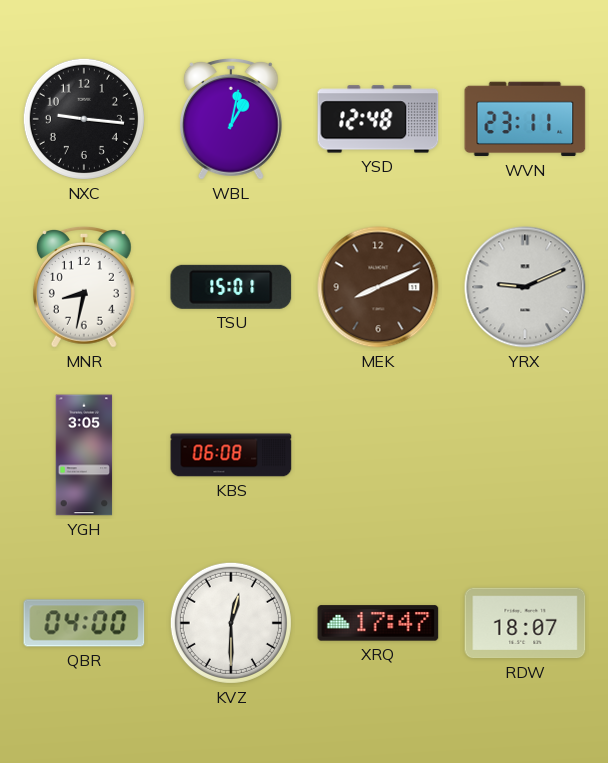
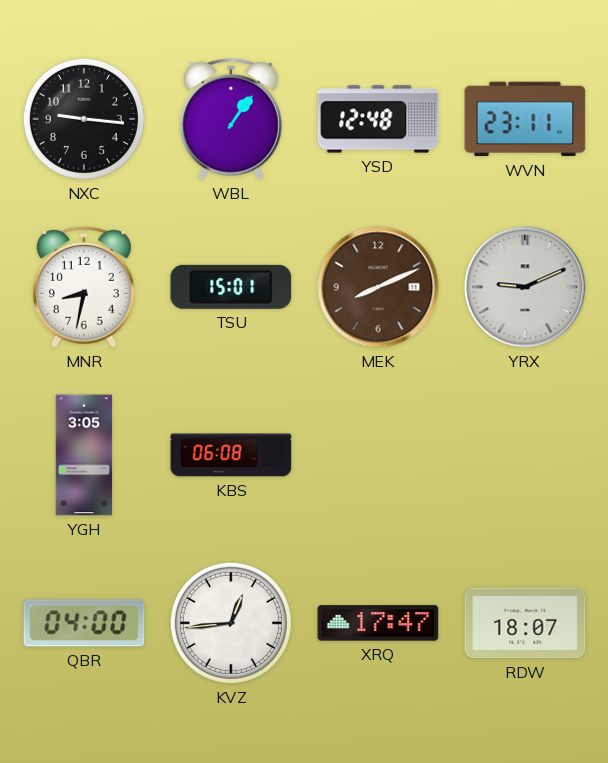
WBL: 1:02 -> 1:06
KVZ: 12:30 -> 12:44
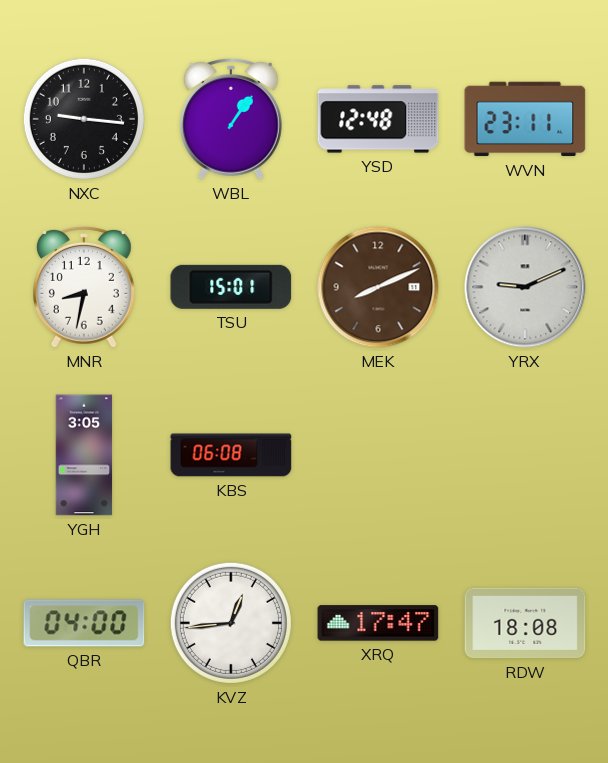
RDW: 18:07 -> 18:08
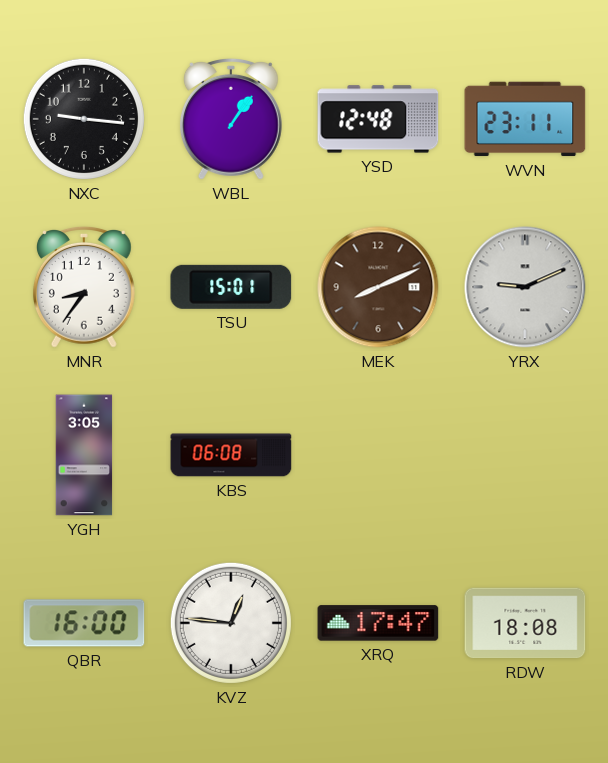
MNR: 8:32 -> 8:36
QBR: 04:00 -> 16:00
KVZ: 12:44 -> 12:46
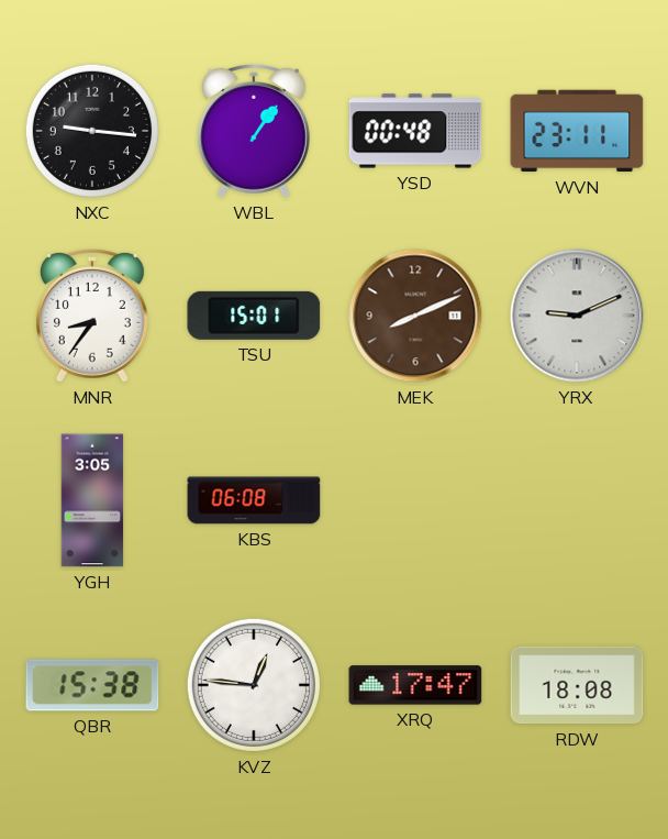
YSD: 12:48 -> 00:48
QBR: 16:00 -> 15:38
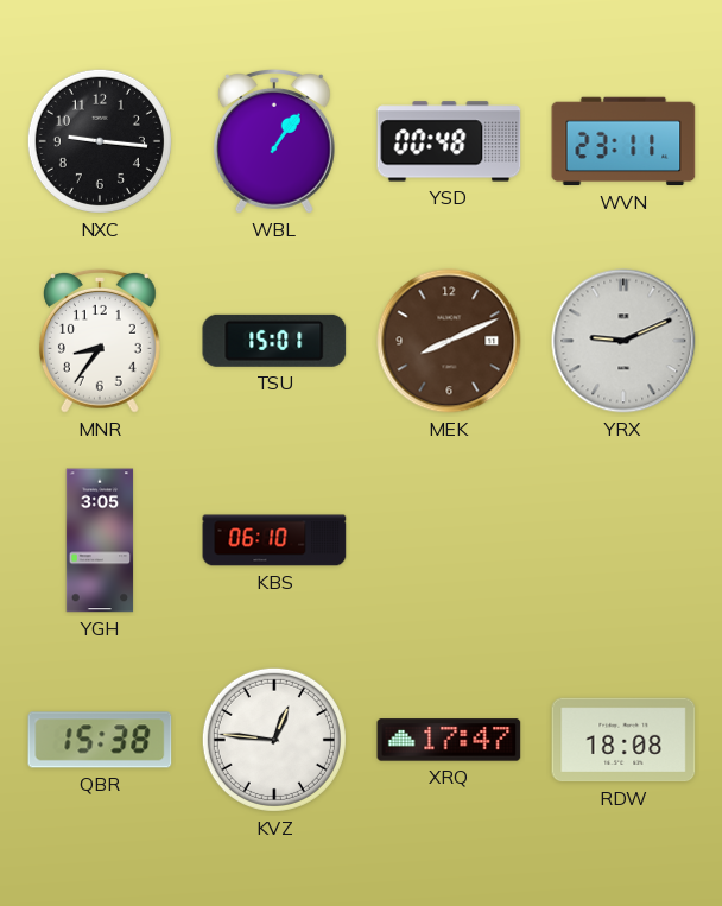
KBS: 06:08 -> 06:10
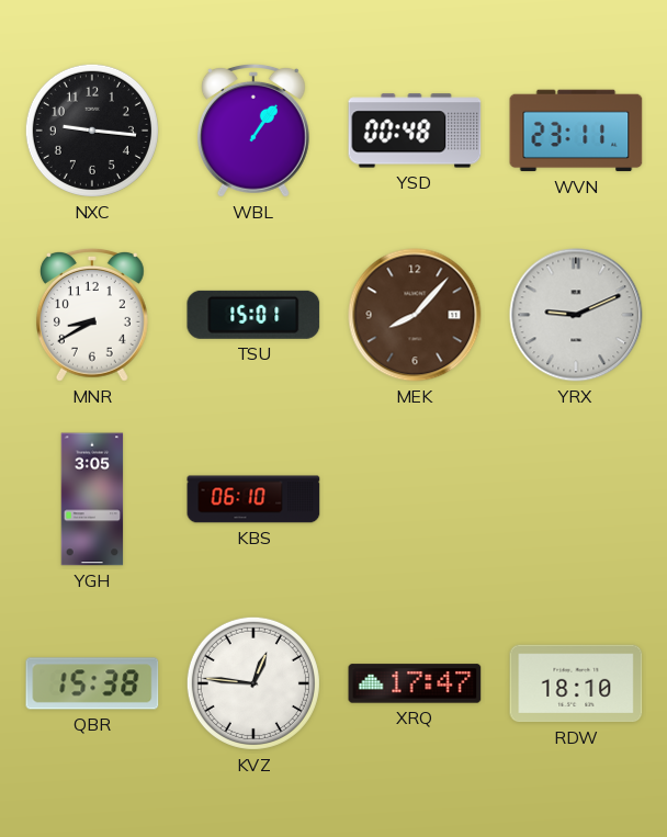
MNR: 8:36 -> 8:40
MEK: 8:11 -> 8:07
RDW: 18:08 -> 18:10
